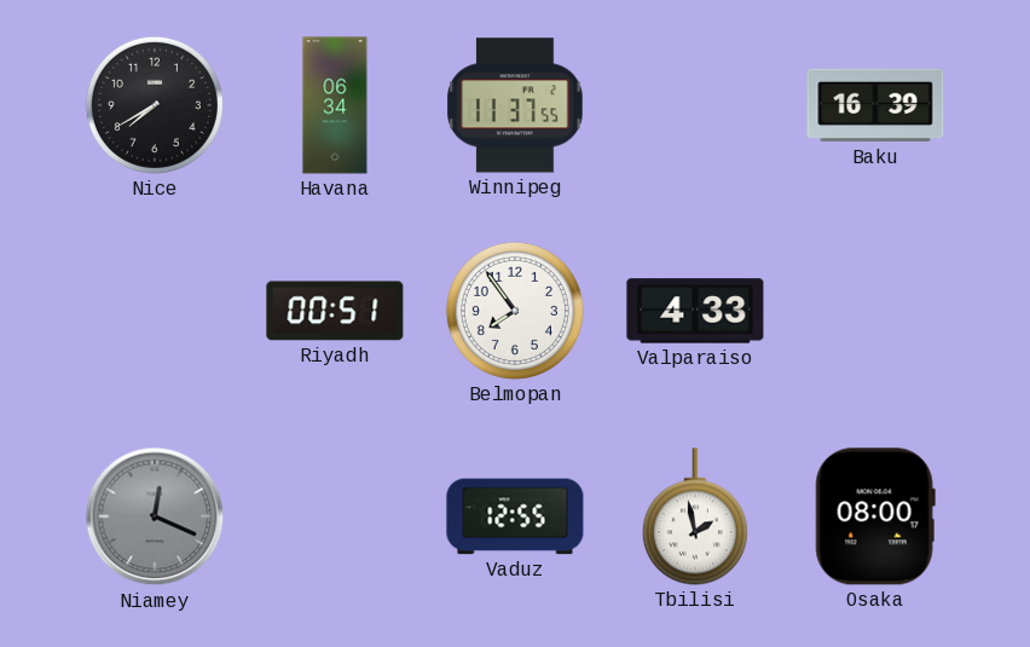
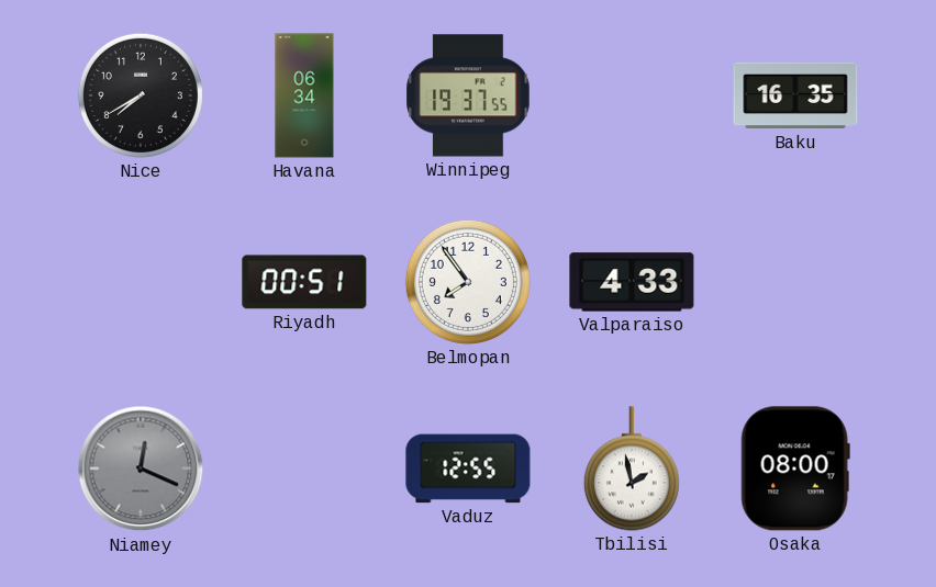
Winnipeg: 11:37 -> 19:37
Baku: 16:39 -> 16:35
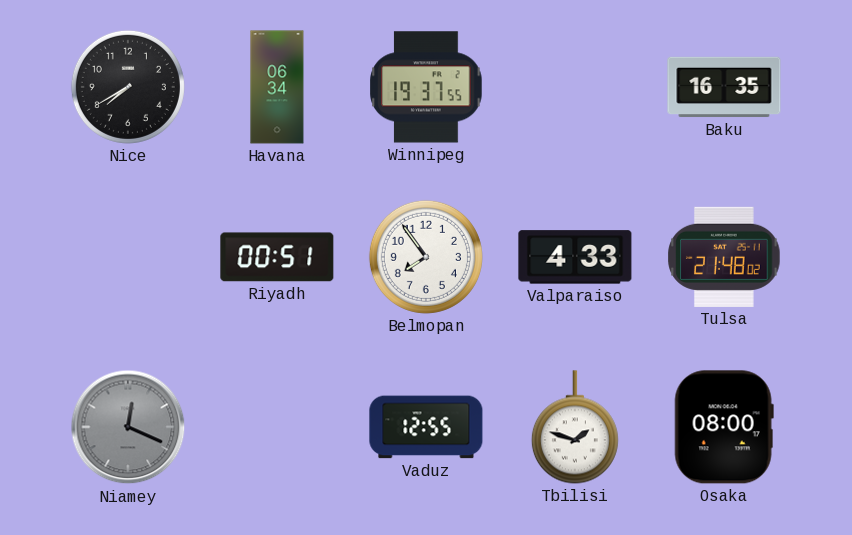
Tulsa: none -> 21:48
Tbilisi: 1:58 -> 1:48
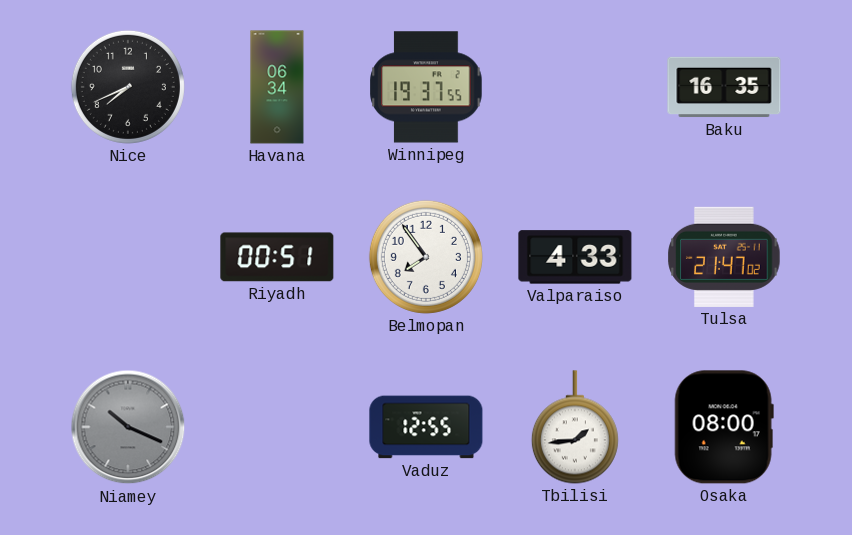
Nice: 7:40 -> 7:41
Tulsa: 21:48 -> 21:47
Niamey: 12:19 -> 10:19
Tbilisi: 1:48 -> 1:44
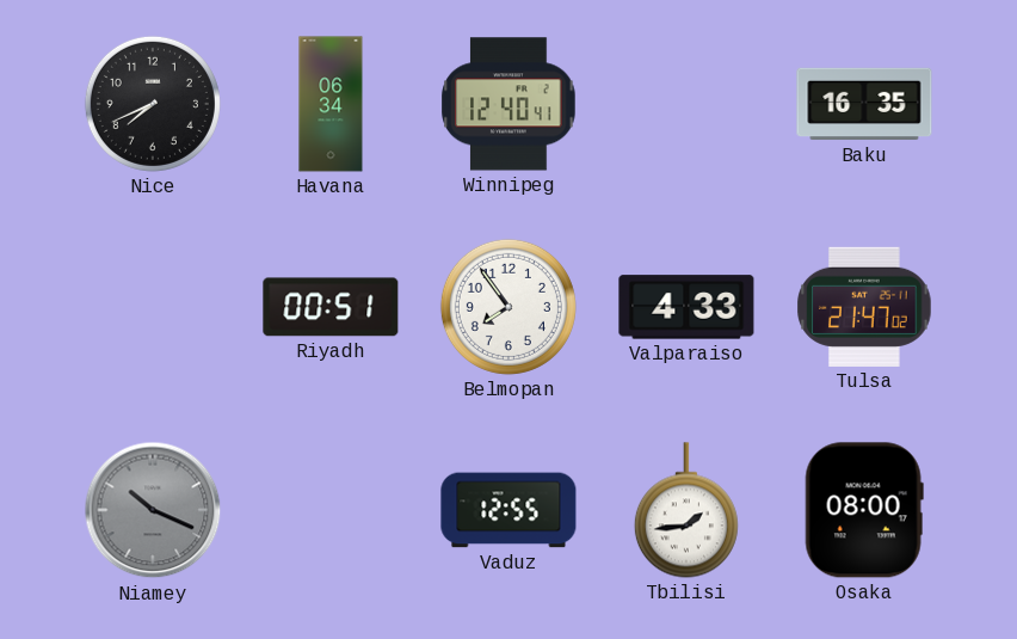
Winnipeg: 19:37 -> 12:40
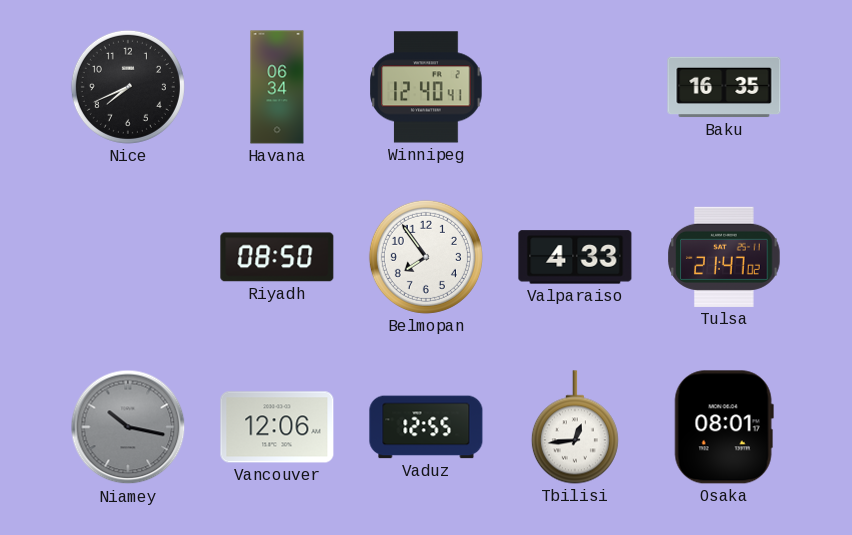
Riyadh: 00:51 -> 08:50
Niamey: 10:19 -> 10:17
Vancouver: none -> 12:06
Tbilisi: 1:44 -> 12:44
Osaka: 08:00 -> 08:01
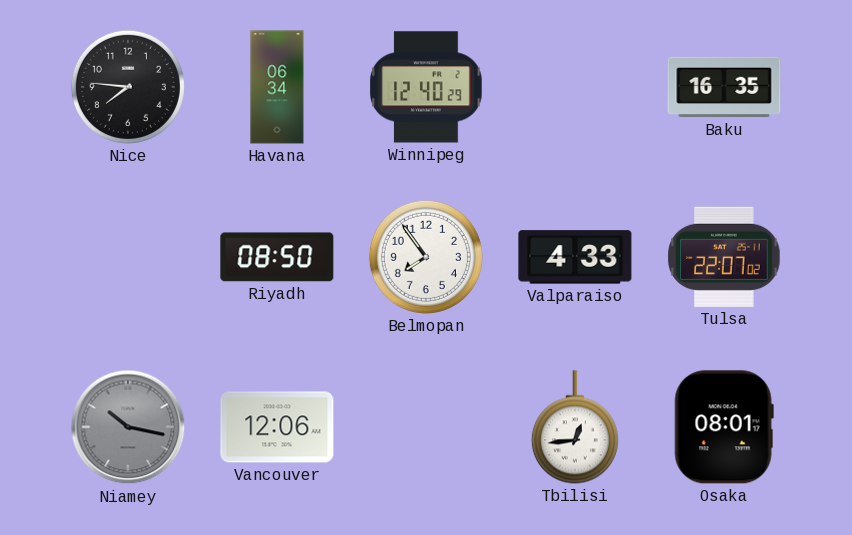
Nice: 7:41 -> 7:46
Winnipeg: 12:40:41 -> 12:40:29
Tulsa: 21:47 -> 22:07
Vaduz: 12:55 -> none
